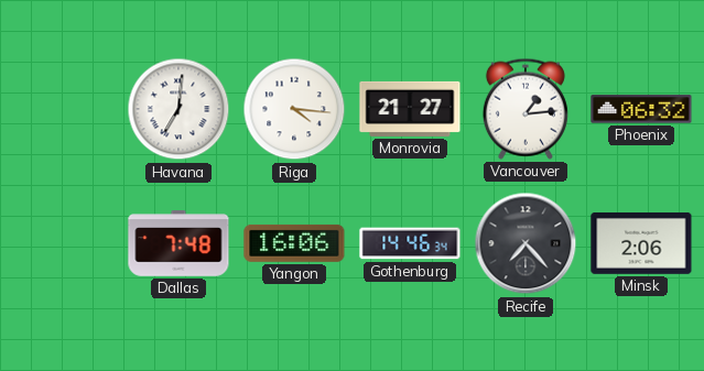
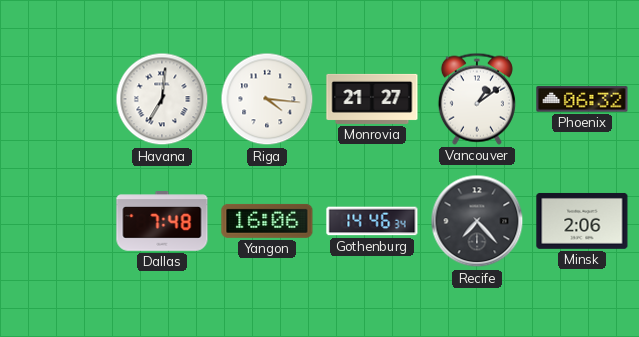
Vancouver: 1:14 -> 1:09
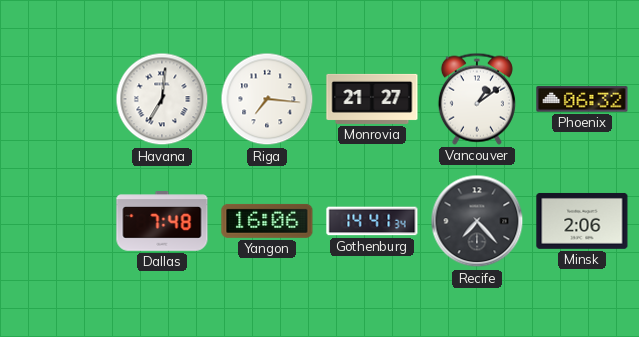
Riga: 4:16 -> 7:16
Gothenburg: 14:46 -> 14:41
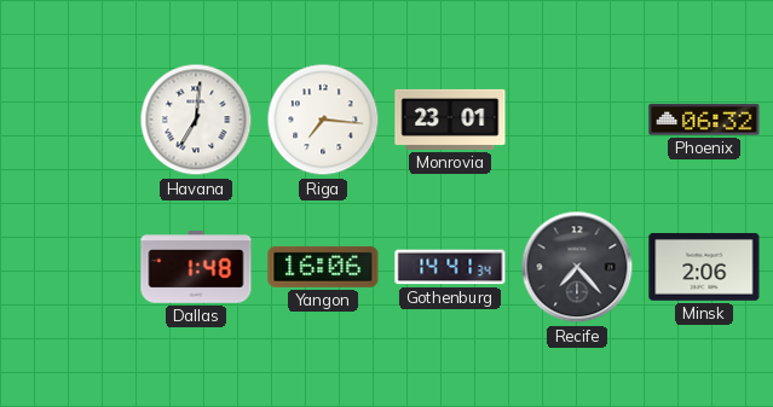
Monrovia: 21:27 -> 23:01
Vancouver: 1:09 -> none
Dallas: 7:48 -> 1:48
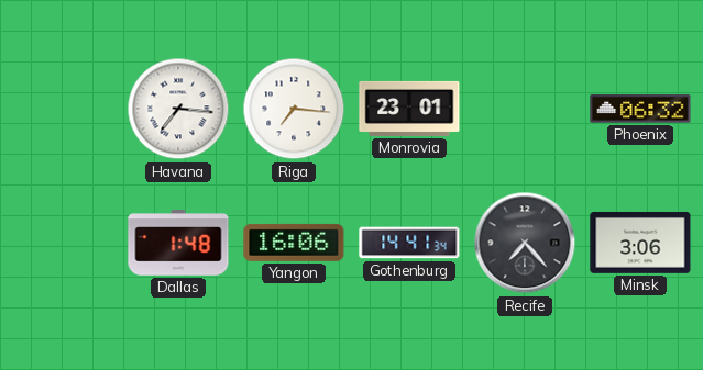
Havana: 7:01 -> 7:16
Minsk: 2:06 -> 3:06
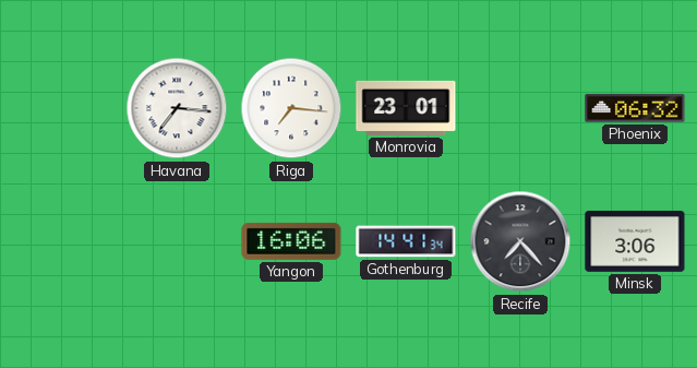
Dallas: 1:48 -> none
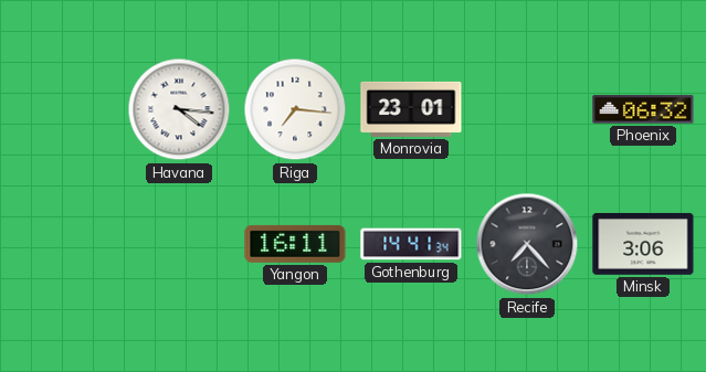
Havana: 7:16 -> 4:16
Yangon: 16:06 -> 16:11
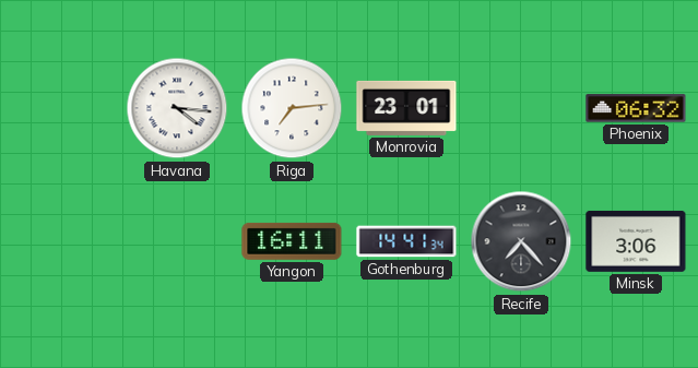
Riga: 7:16 -> 7:14
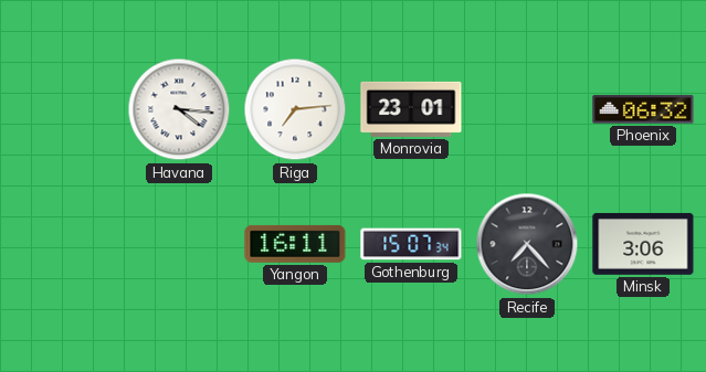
Gothenburg: 14:41 -> 15:07
